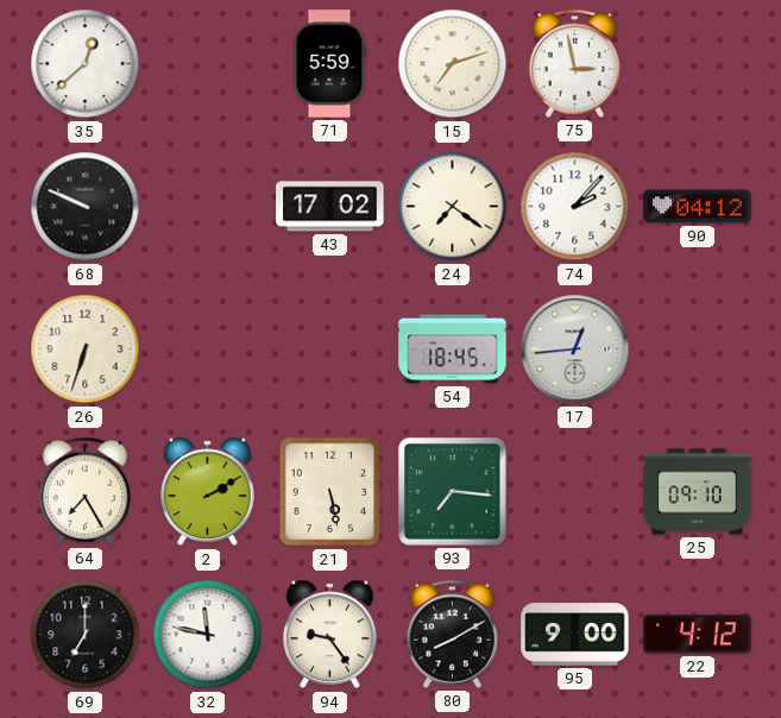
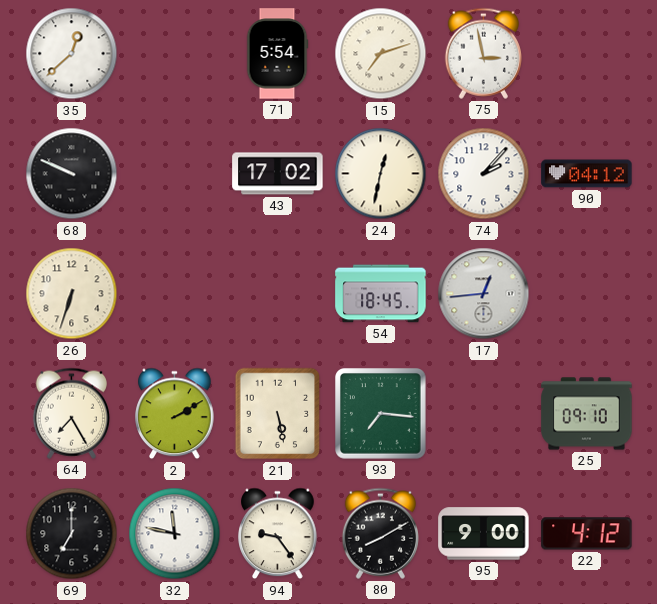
71: 5:59 -> 5:54
24: 7:21 -> 12:32
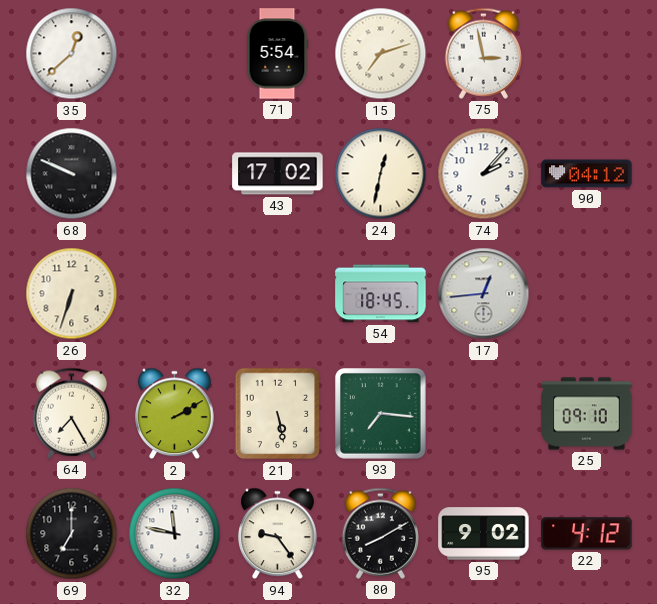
95: 9:00 -> 9:02
